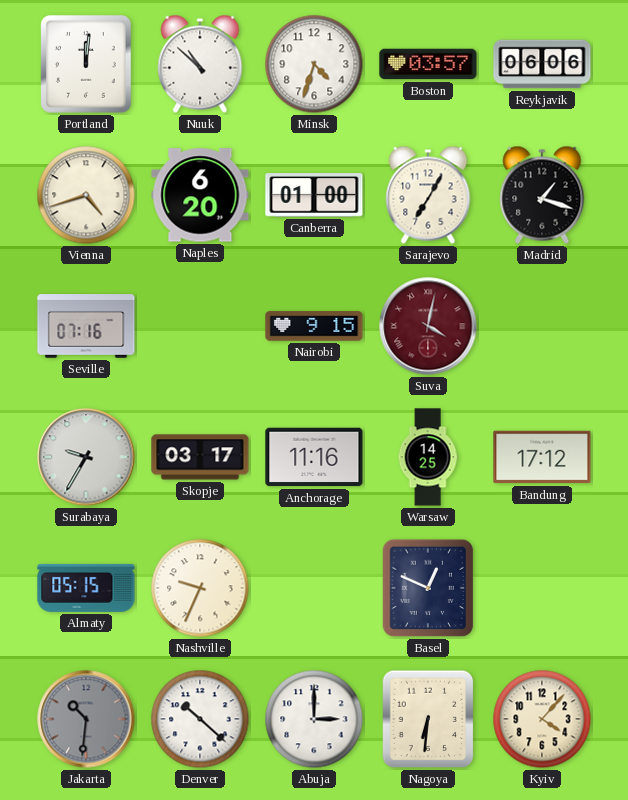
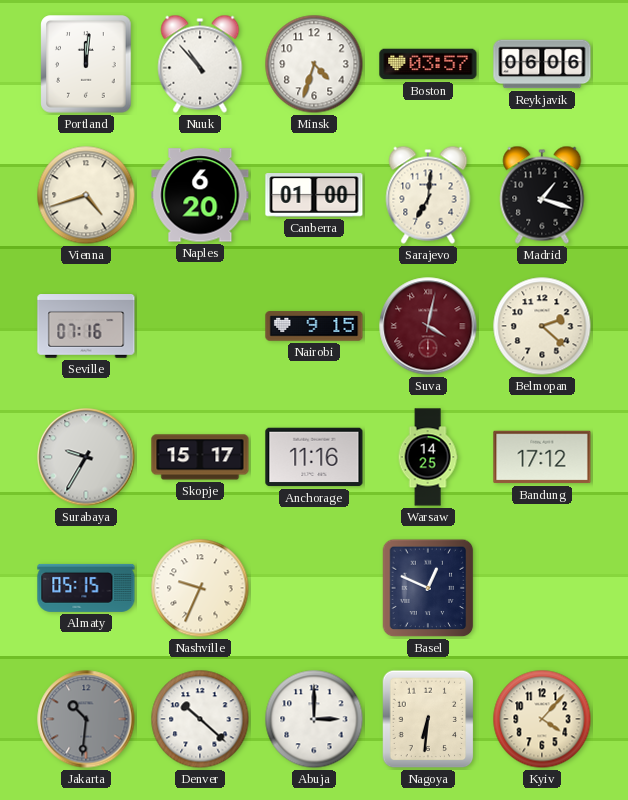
Nuuk: 10:52 -> 10:53
Sarajevo: 7:05 -> 7:01
Belmopan: none -> 2:22
Skopje: 03:17 -> 15:17
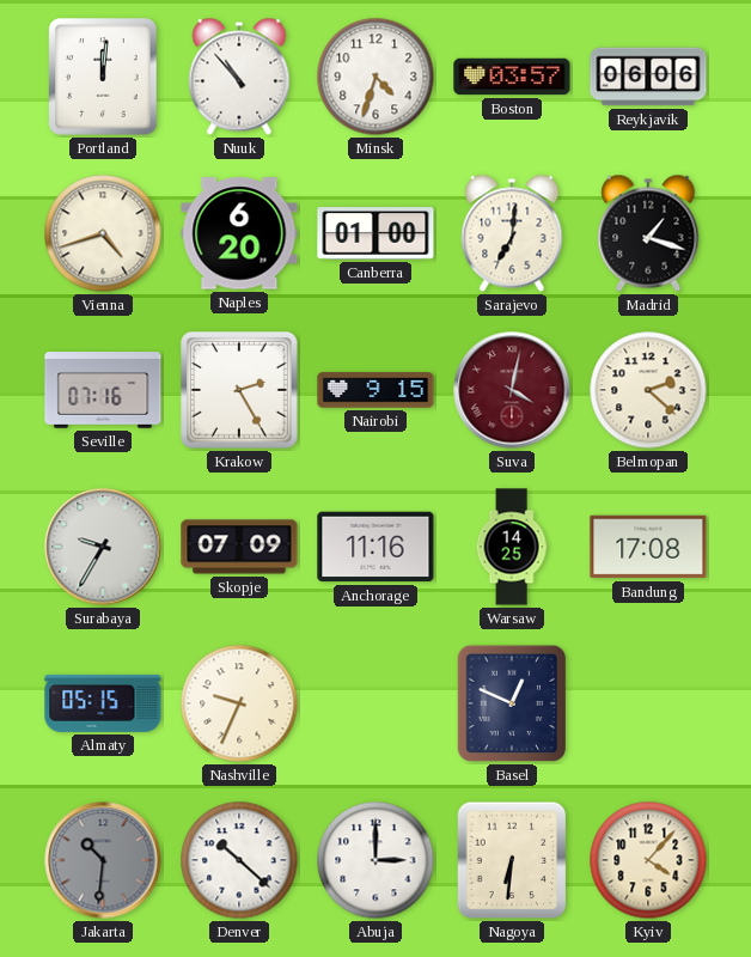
Krakow: none -> 2:25
Skopje: 15:17 -> 07:09
Bandung: 17:12 -> 17:08
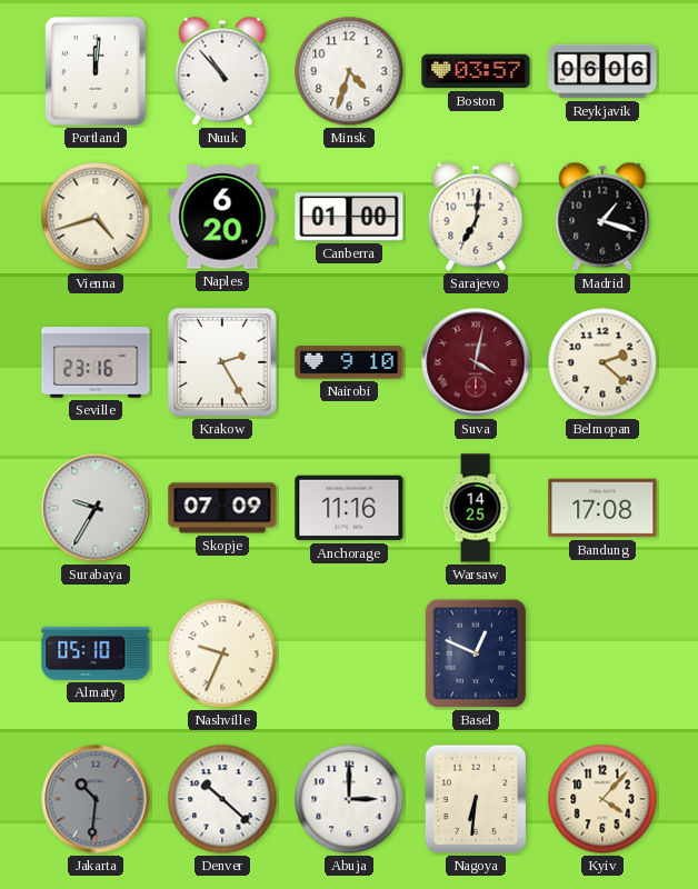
Seville: 07:16 -> 23:16
Nairobi: 9:15 -> 9:10
Almaty: 05:15 -> 05:10
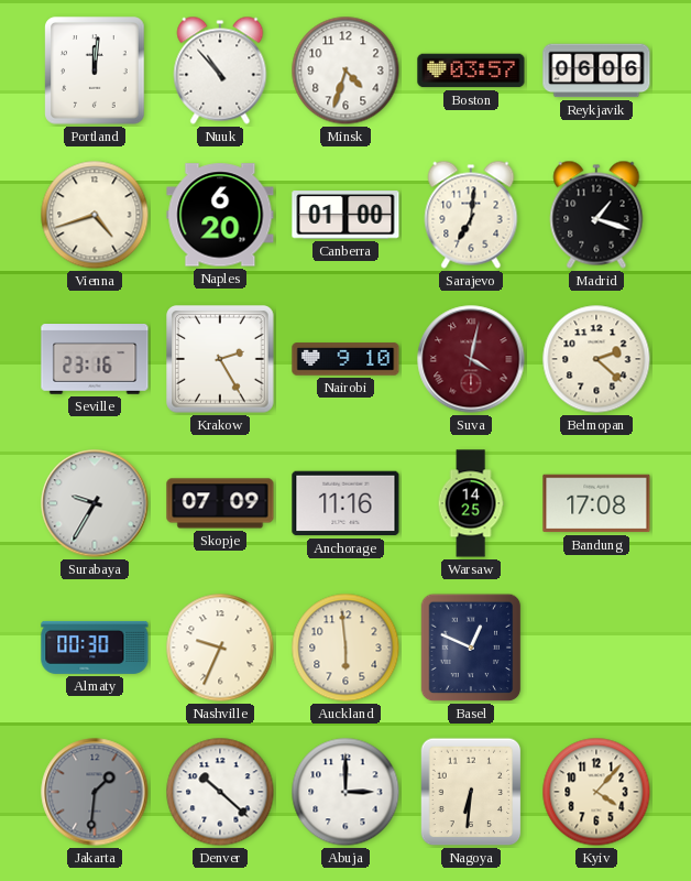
Almaty: 05:10 -> 00:30
Auckland: none -> 5:59
Jakarta: 10:31 -> 1:31
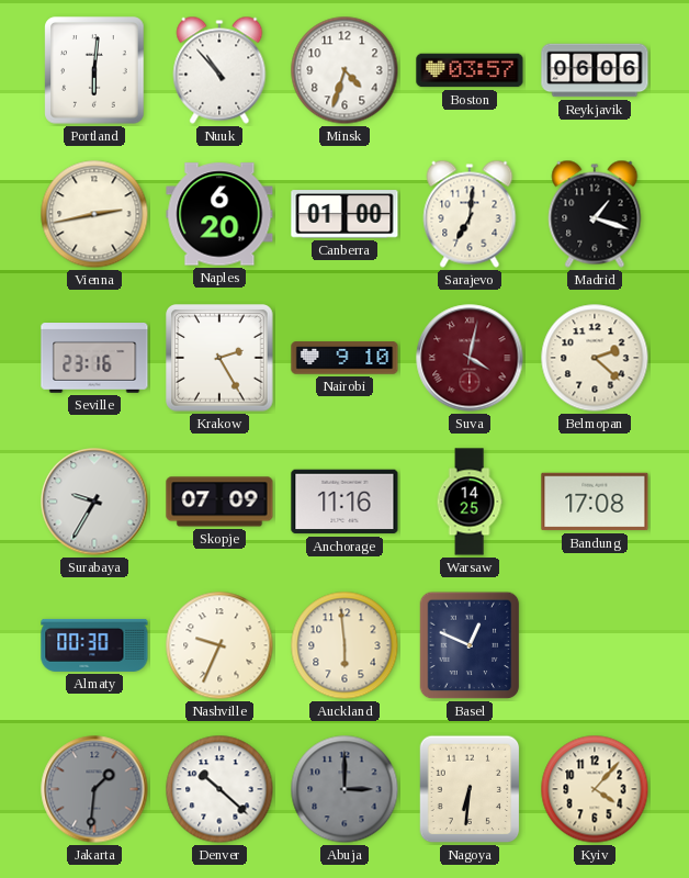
Portland: 12:01 -> 6:01
Vienna: 4:42 -> 2:43
Abuja dial: white -> grey
